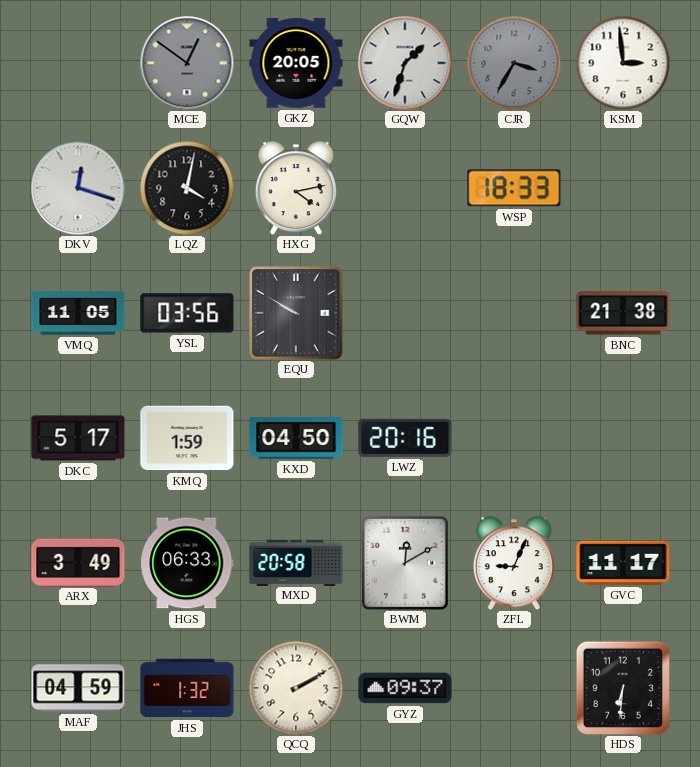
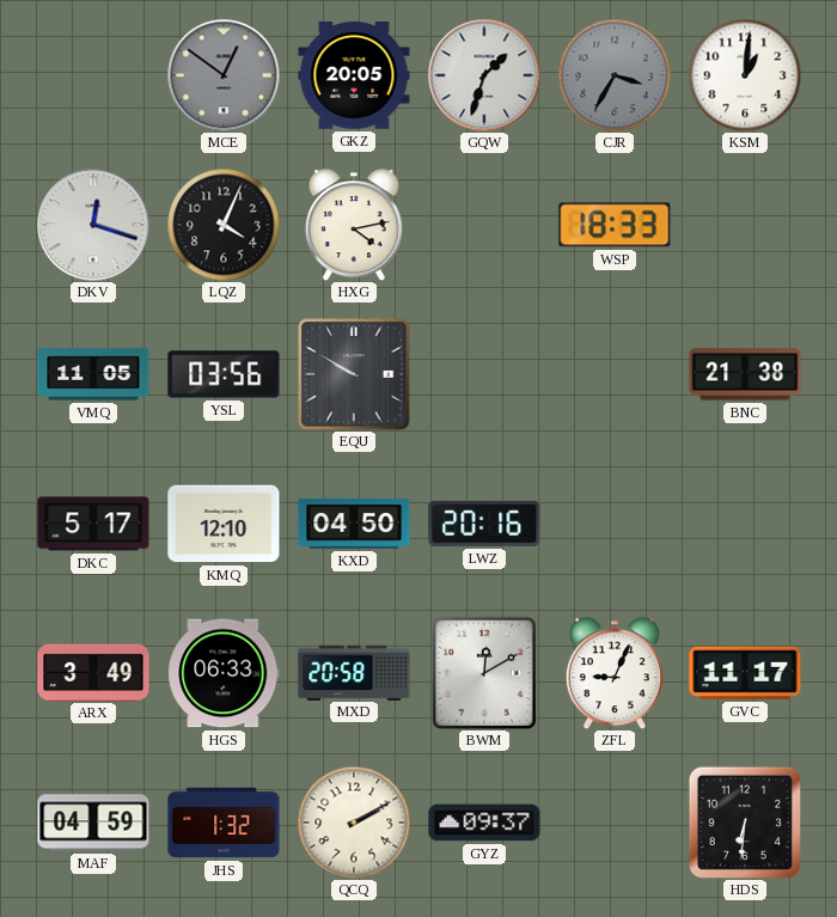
KSM: 2:59 -> 1:01
LQZ: 4:02 -> 4:04
KMQ: 1:59 -> 12:10
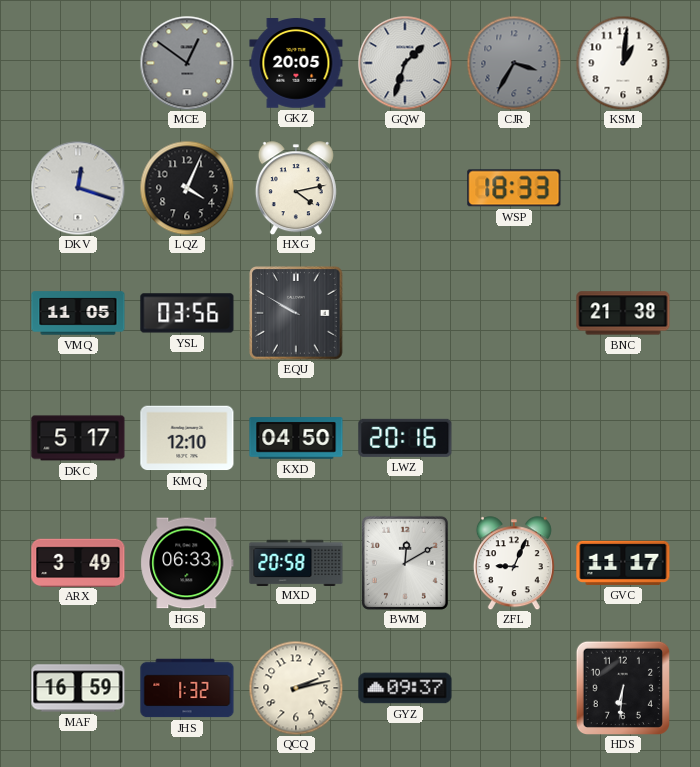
MAF: 04:59 -> 16:59
QCQ: 2:10 -> 2:13
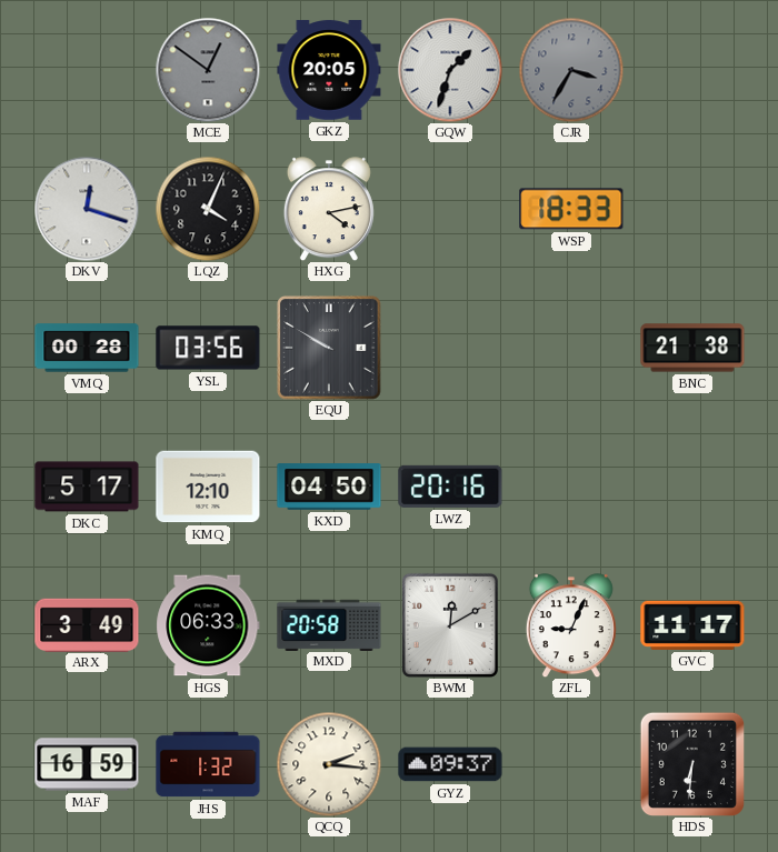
KSM: 1:01 -> none
VMQ: 11:05 -> 00:28
QCQ: 2:13 -> 2:16
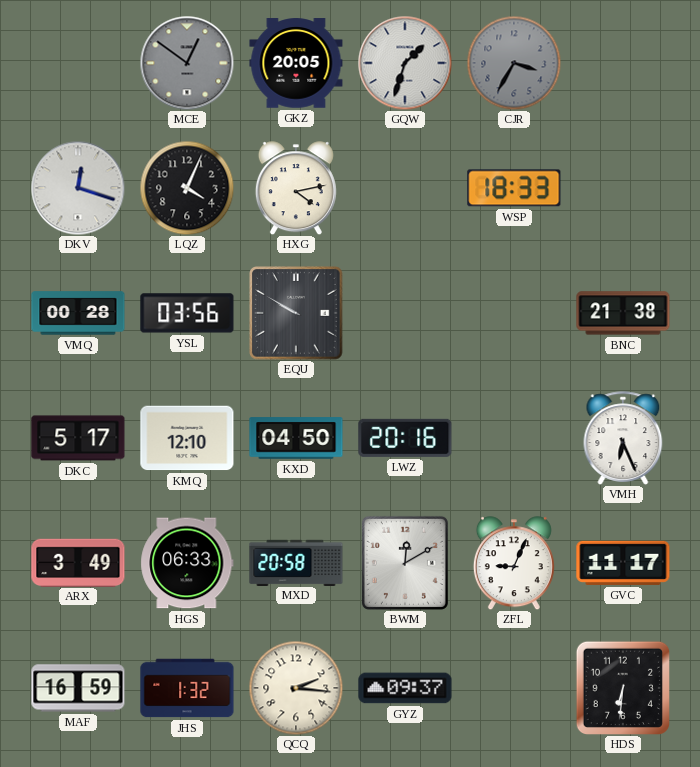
VMH: none -> 6:26
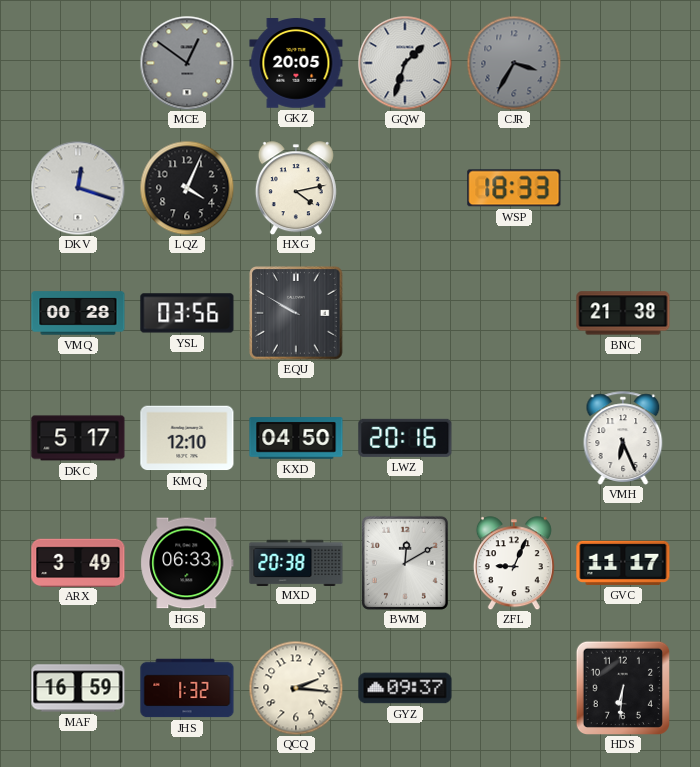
MXD: 20:58 -> 20:38
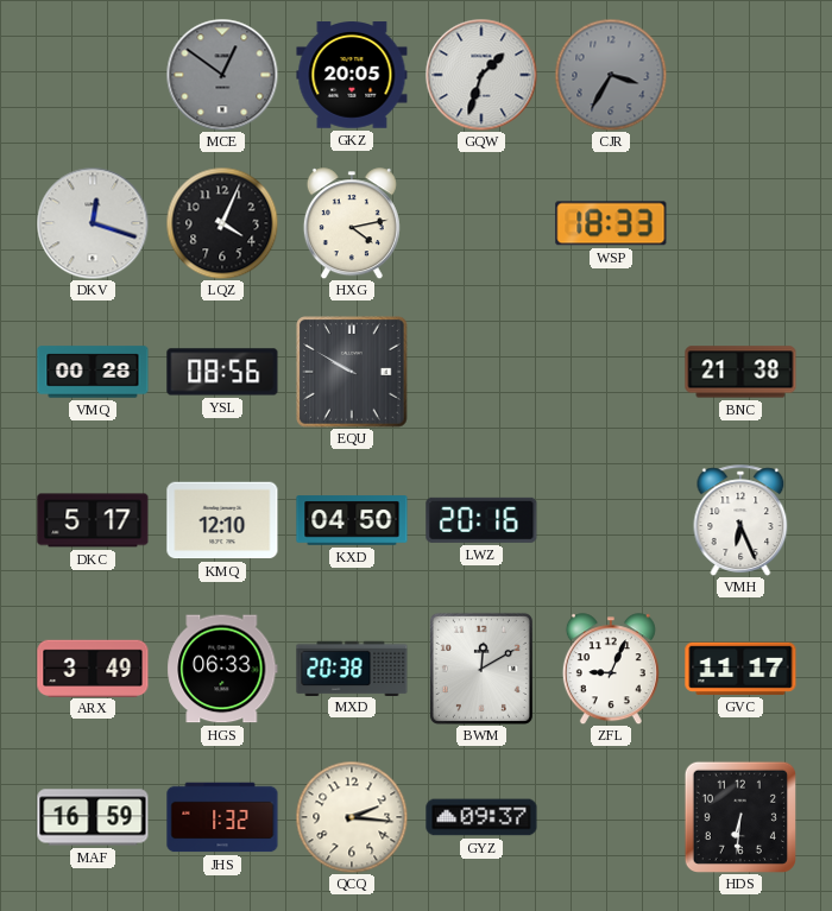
YSL: 03:56 -> 08:56
